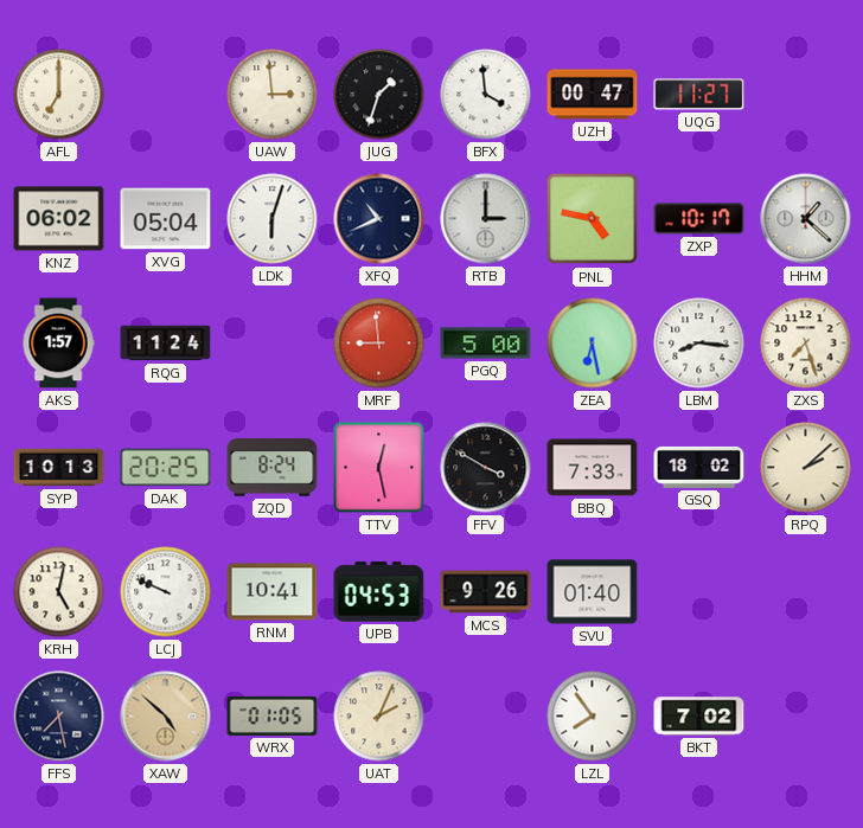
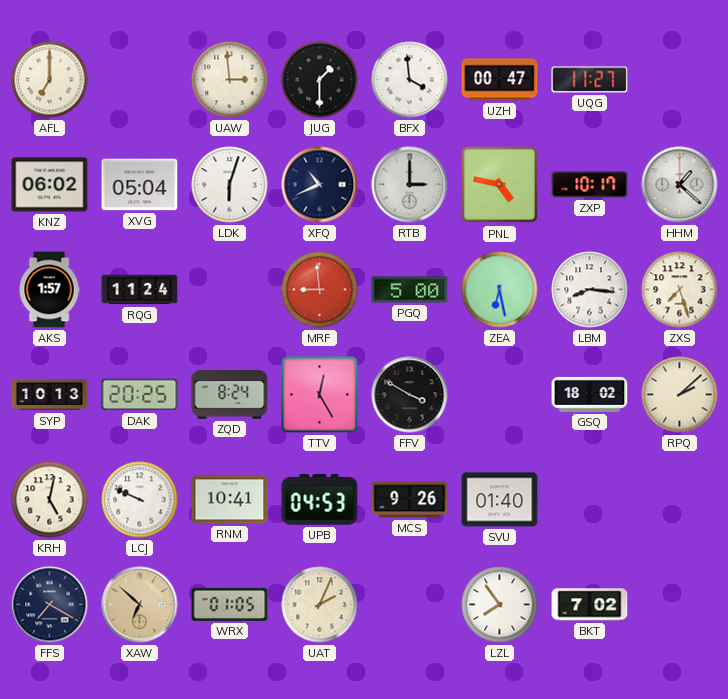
JUG: 1:33 -> 1:30
TTV: 12:28 -> 12:25
BBQ: 7:33 -> none
FFS: 7:28 -> 7:20
XAW: 4:52 -> 6:52
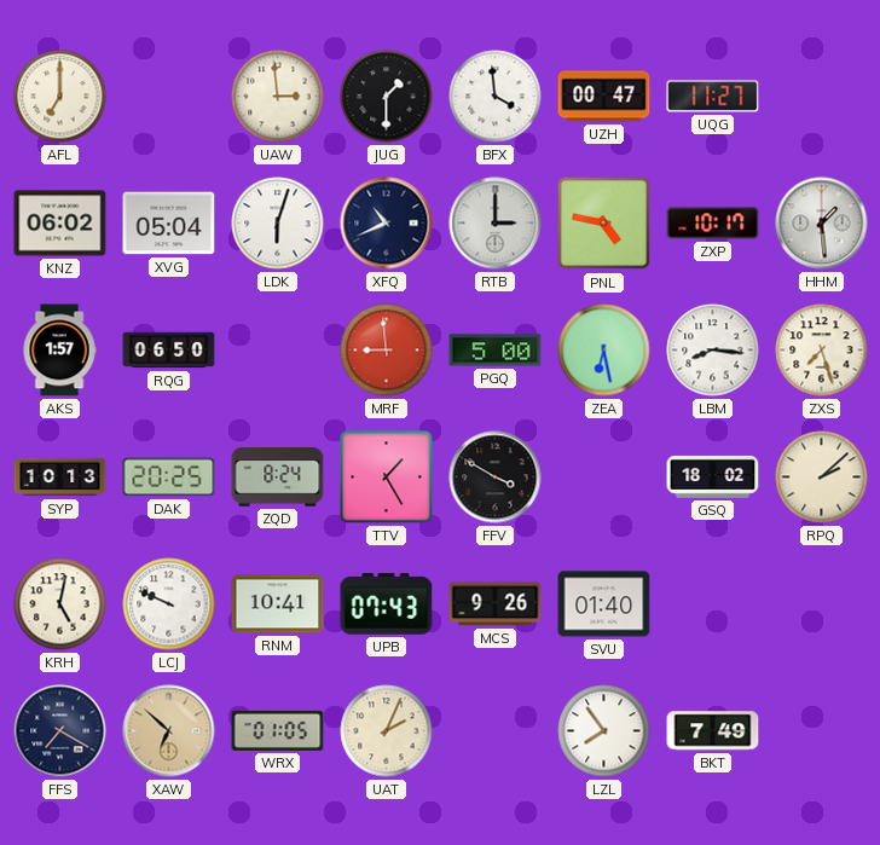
HHM: 1:22 -> 1:29
RQG: 11:24 -> 06:50
TTV: 12:25 -> 1:25
UPB: 04:53 -> 07:43
BKT: 7:02 -> 7:49
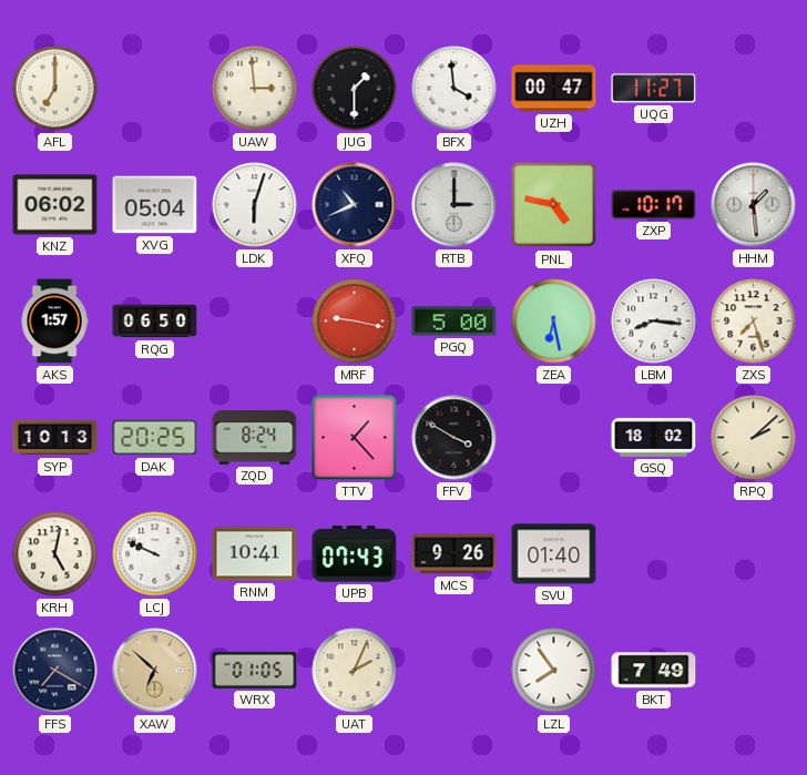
MRF: 8:59 -> 9:17
TTV: 1:25 -> 1:23
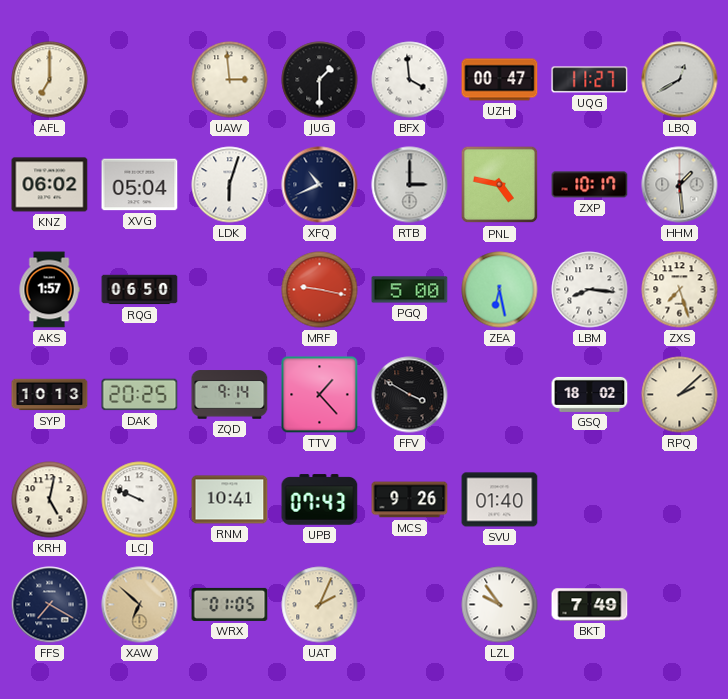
LBQ: none -> 12:40
ZQD: 8:24 -> 9:14
LZL: 7:54 -> 9:54
